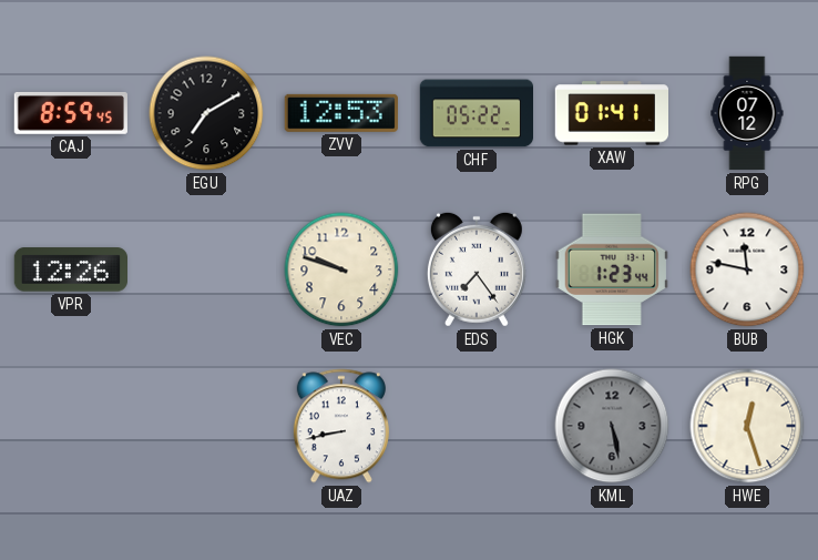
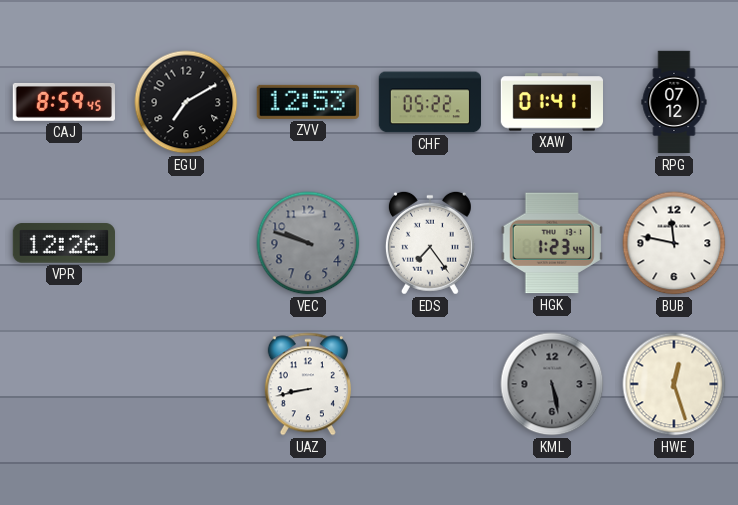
VEC dial: cream -> grey
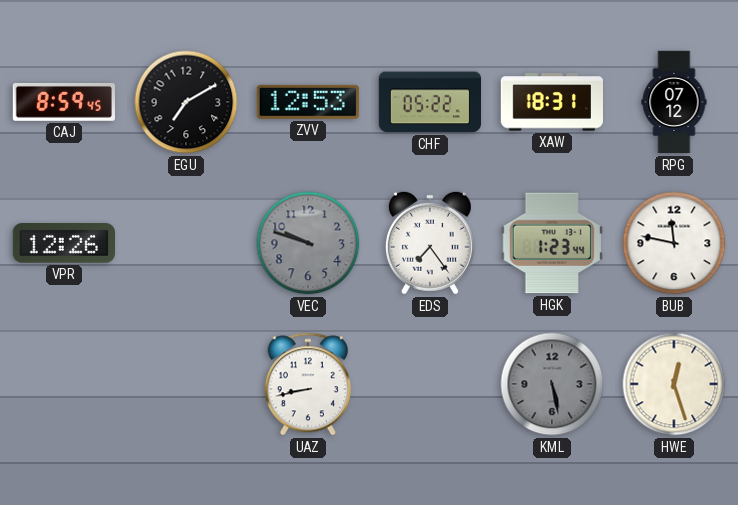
XAW: 01:41 -> 18:31
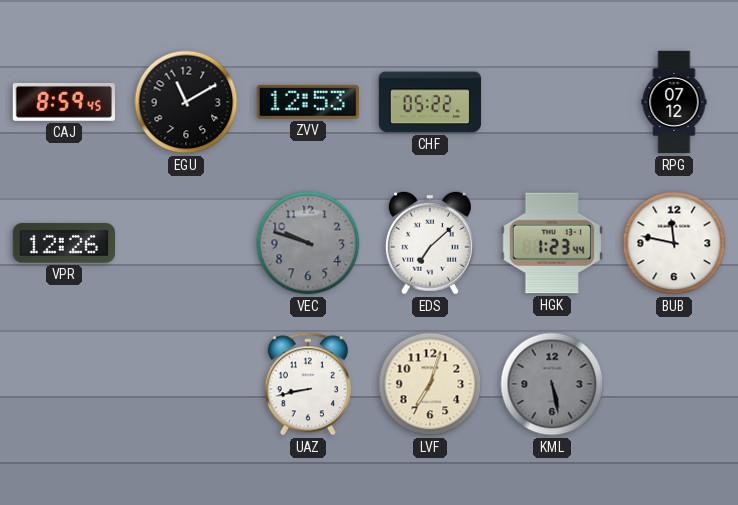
EGU: 7:10 -> 11:10
XAW: 18:31 -> none
EDS: 7:24 -> 7:08
LVF: none -> 7:03
HWE: 12:27 -> none
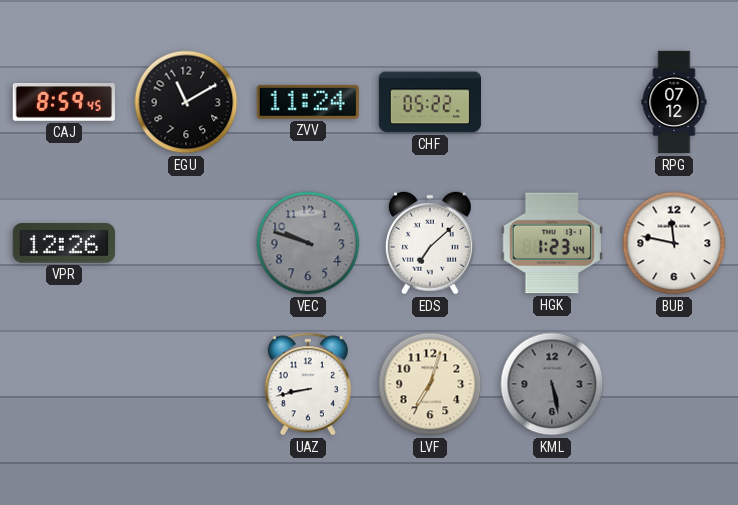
ZVV: 12:53 -> 11:24
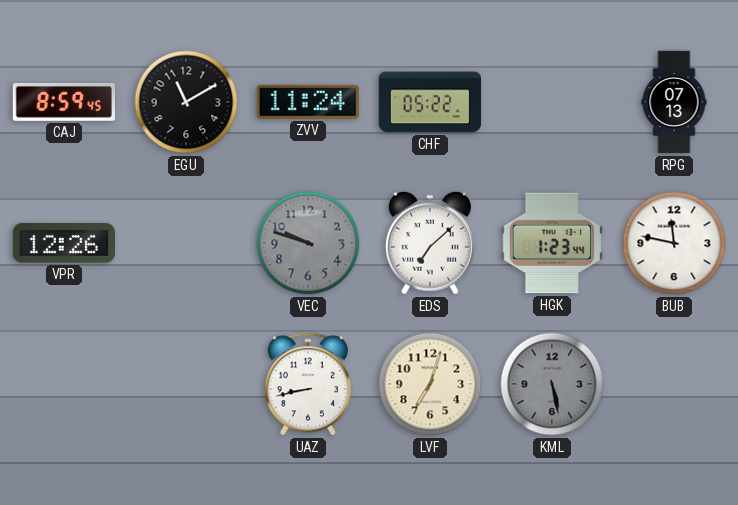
RPG: 07:12 -> 07:13
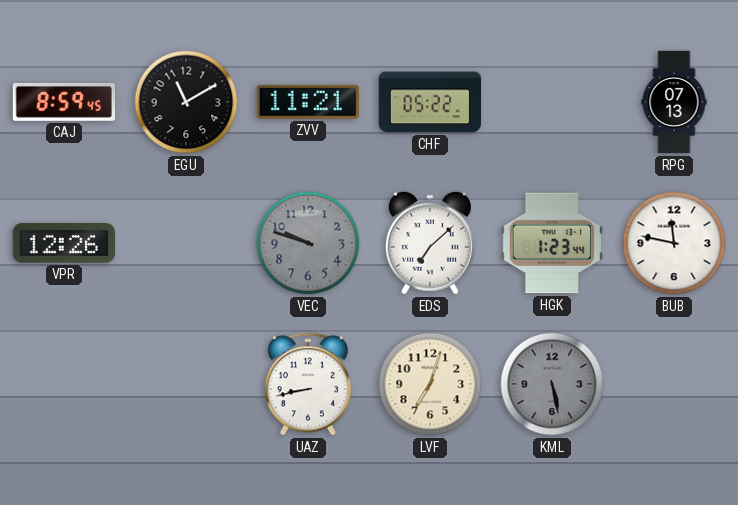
ZVV: 11:24 -> 11:21
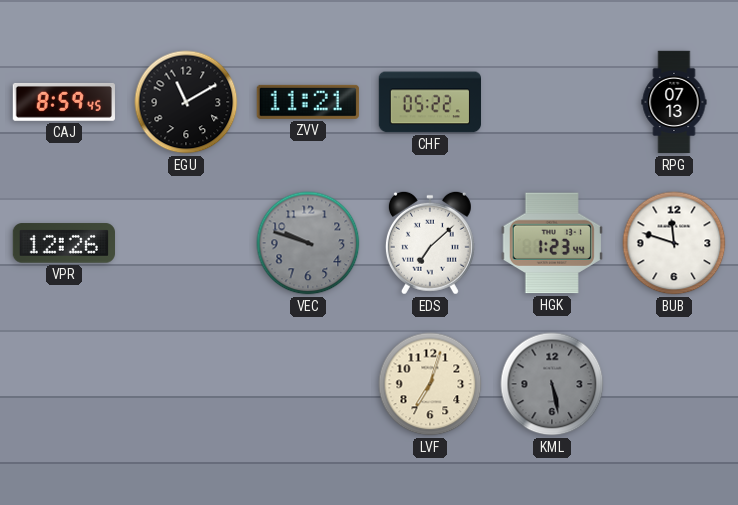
BUB: 11:47 -> 11:48
UAZ: 8:43 -> none
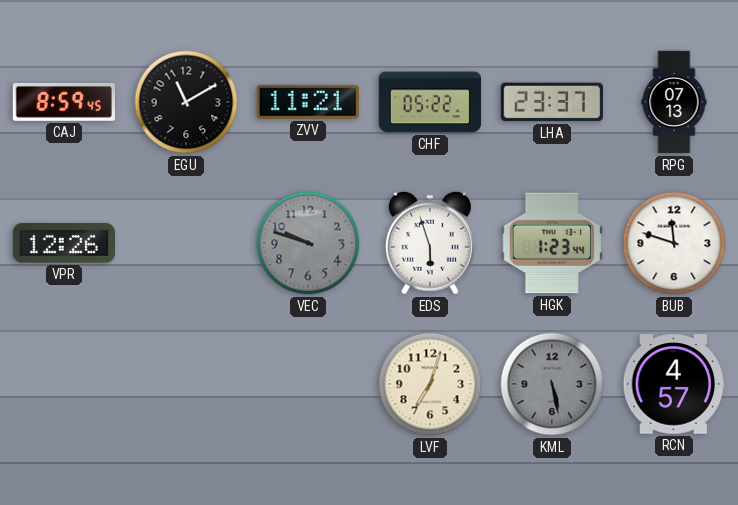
LHA: none -> 23:37
EDS: 7:08 -> 5:57
RCN: none -> 4:57
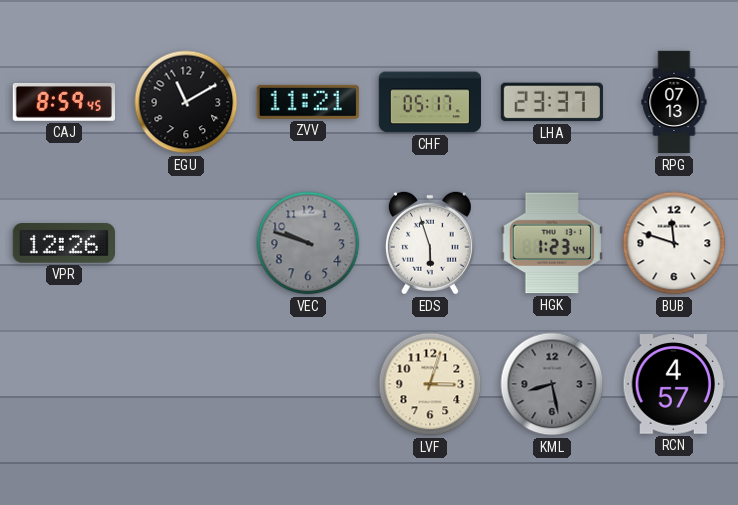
CHF: 05:22 -> 05:17
LVF: 7:03 -> 3:03
KML: 5:28 -> 8:28
